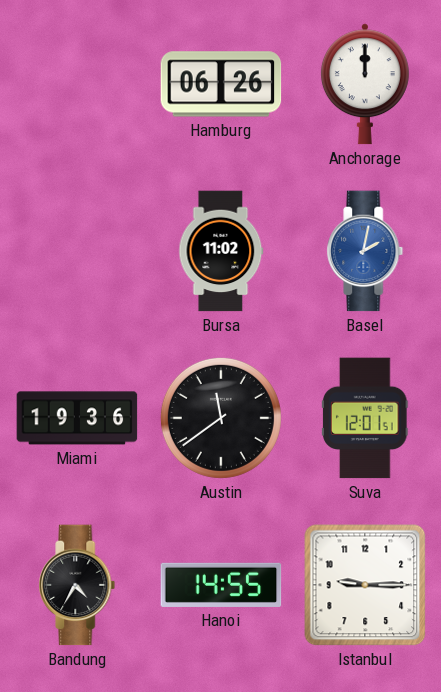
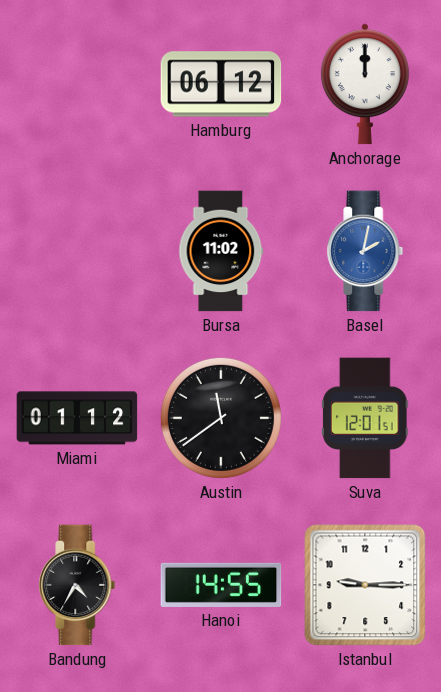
Hamburg: 06:26 -> 06:12
Miami: 19:36 -> 01:12
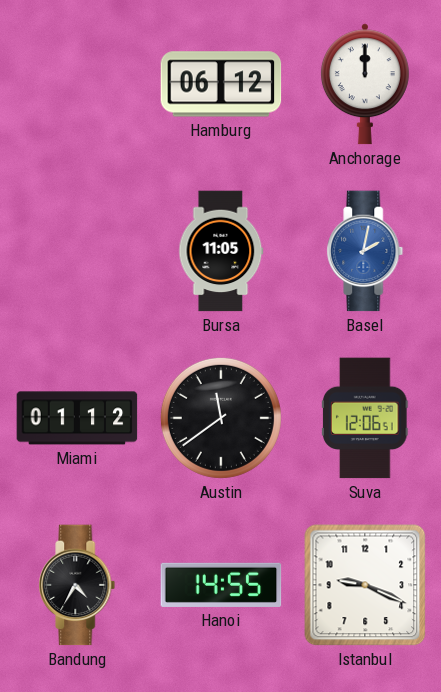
Bursa: 11:02 -> 11:05
Suva: 12:01 -> 12:06
Istanbul: 9:15 -> 9:19
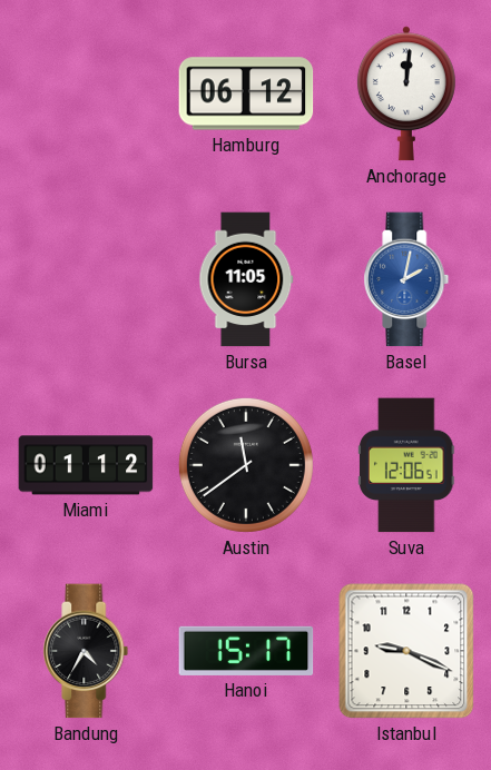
Anchorage: 12:00 -> 12:01
Hanoi: 14:55 -> 15:17
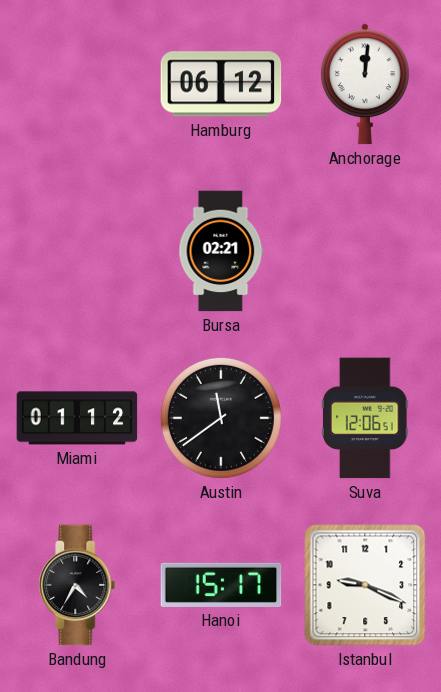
Bursa: 11:05 -> 02:21
Basel: 2:02 -> none
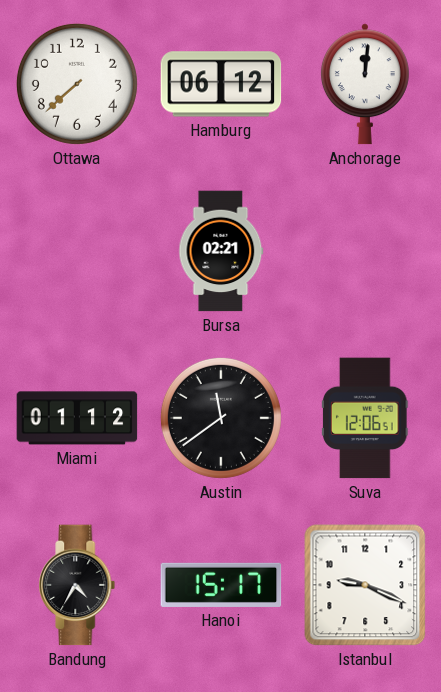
Ottawa: none -> 7:38
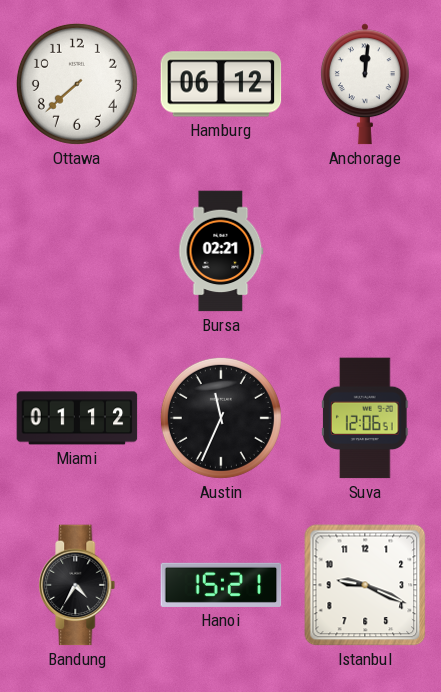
Austin: 11:39 -> 11:34
Hanoi: 15:17 -> 15:21
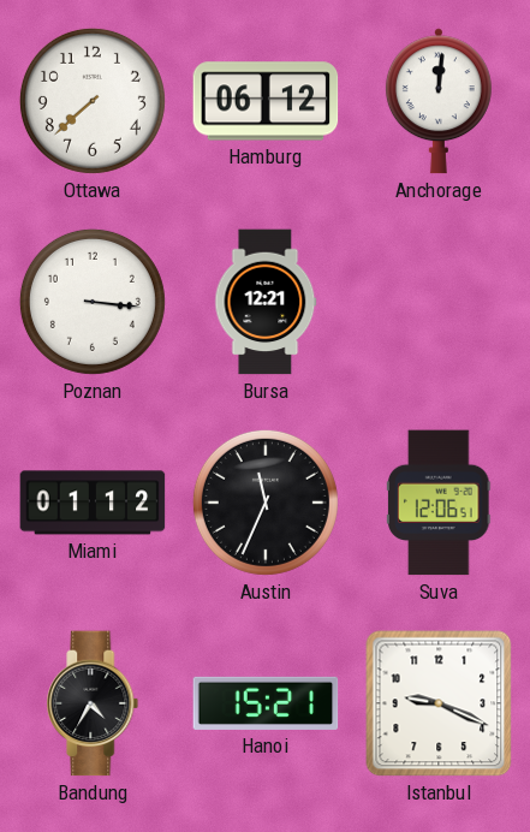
Poznan: none -> 3:16
Bursa: 02:21 -> 12:21
